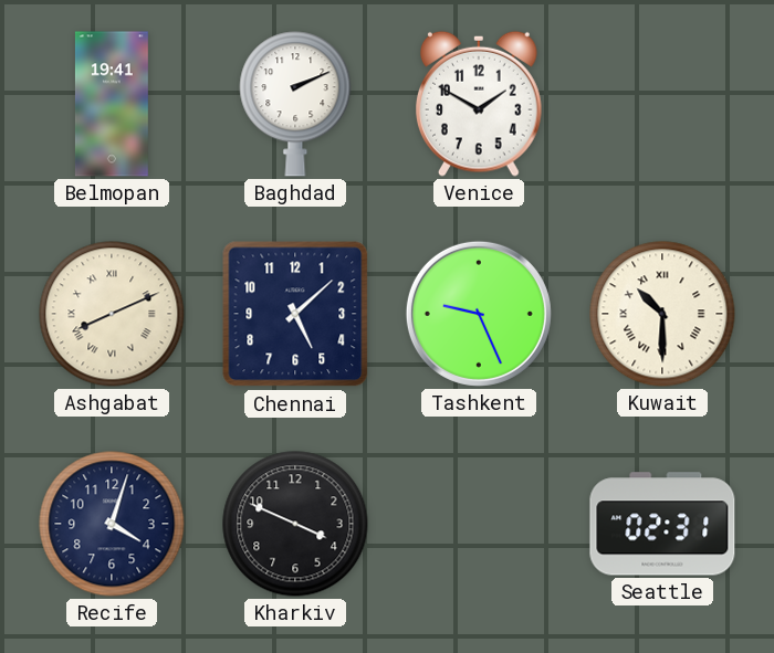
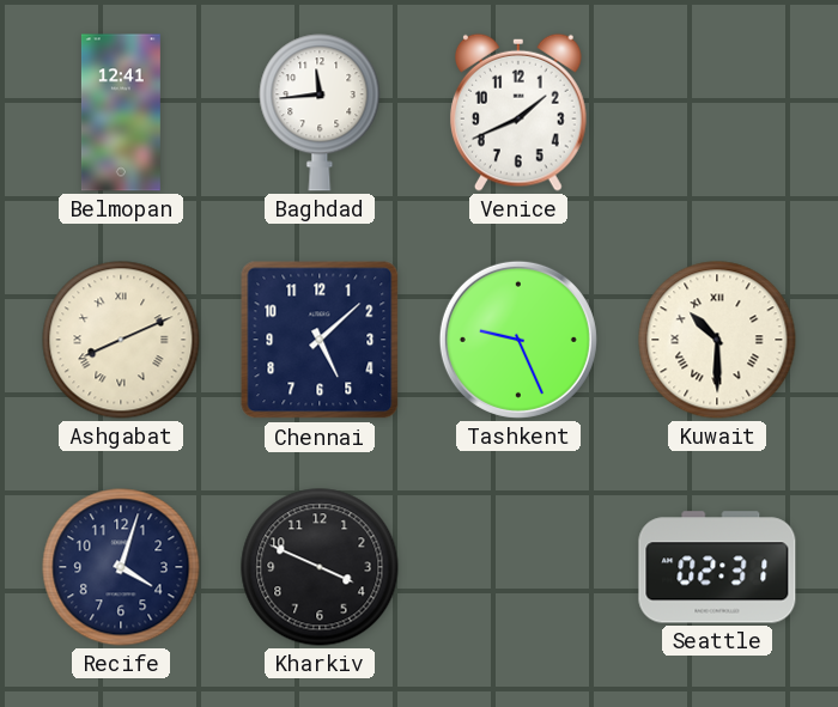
Belmopan: 19:41 -> 12:41
Baghdad: 2:11 -> 11:44
Venice: 1:50 -> 1:41
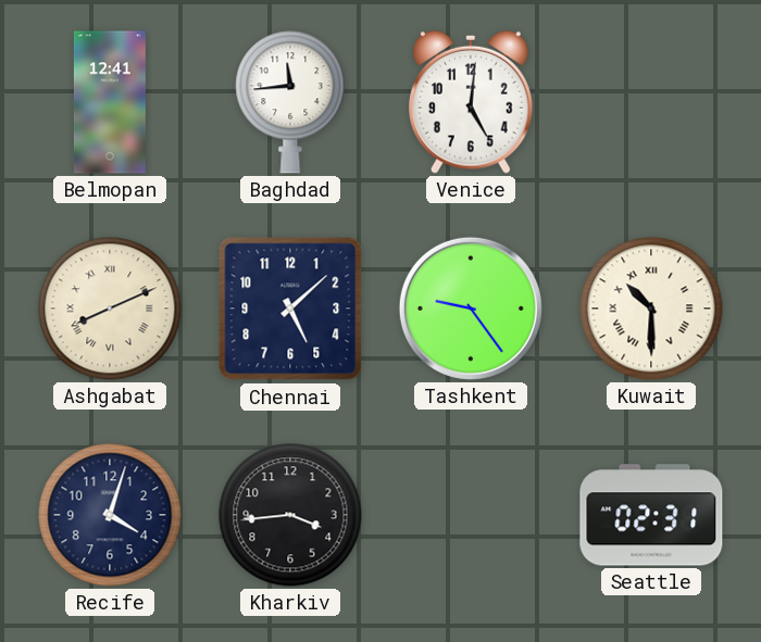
Venice: 1:41 -> 5:01
Tashkent: 9:26 -> 9:24
Kharkiv: 3:49 -> 3:44
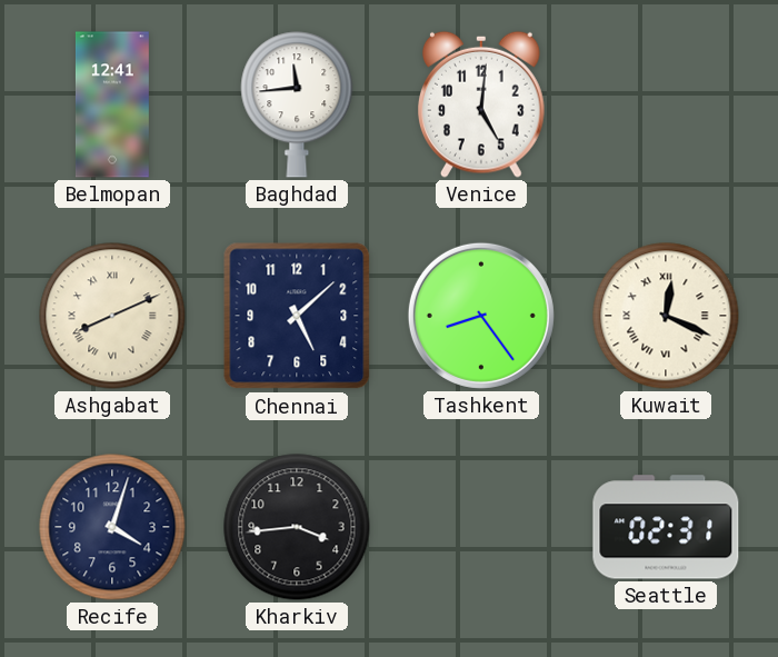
Tashkent: 9:24 -> 8:24
Kuwait: 10:30 -> 12:19
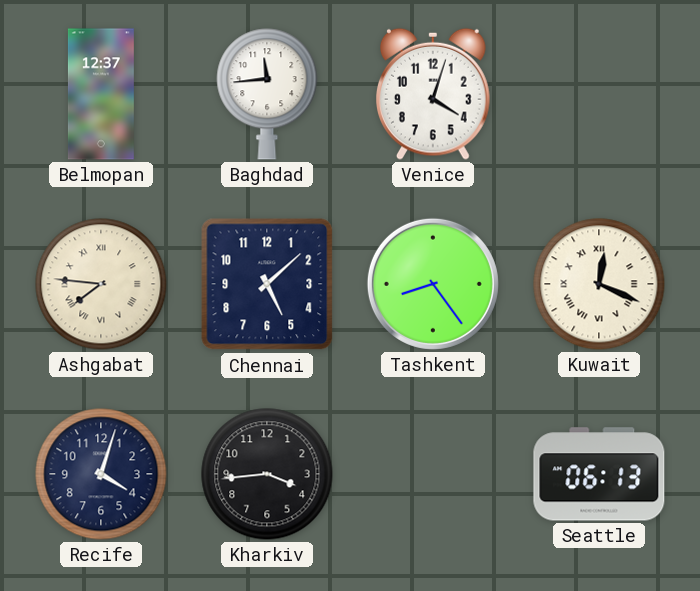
Belmopan: 12:41 -> 12:37
Venice: 5:01 -> 4:03
Ashgabat: 8:11 -> 7:46
Seattle: 02:31 -> 06:13
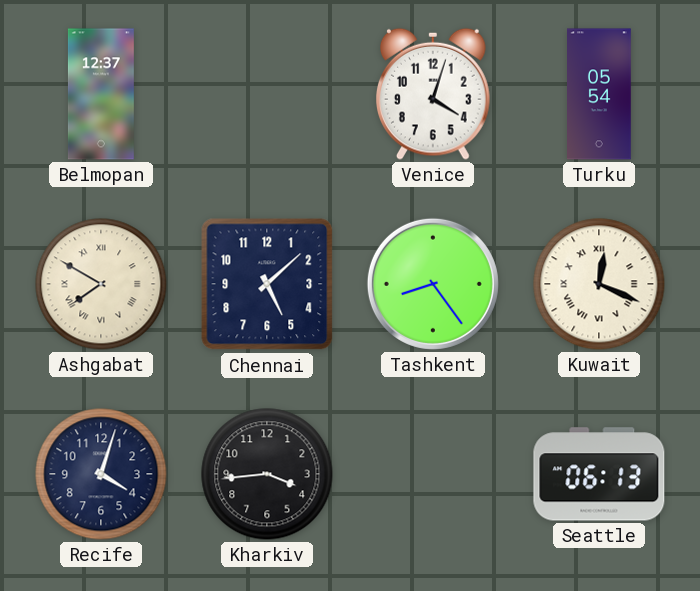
Baghdad: 11:44 -> none
Turku: none -> 05:54
Ashgabat: 7:46 -> 7:50
